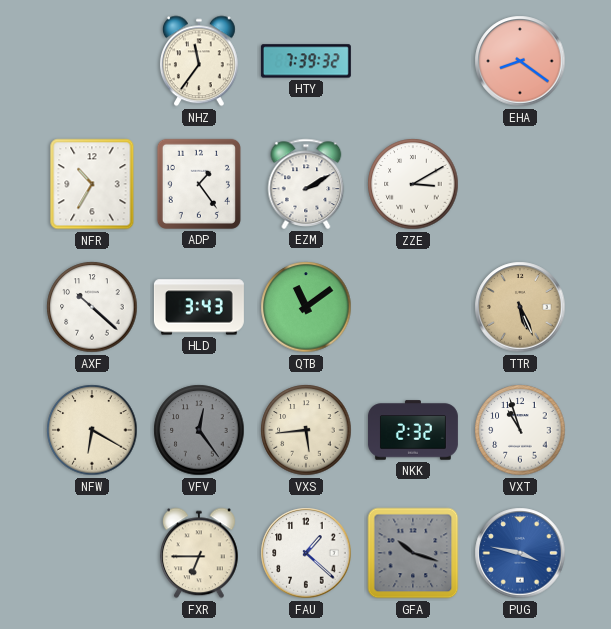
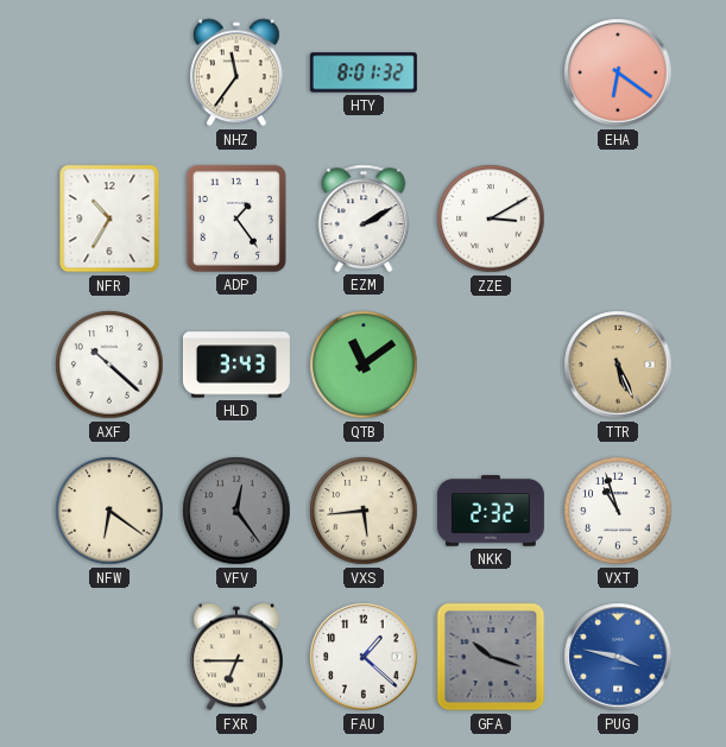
HTY: 7:39 -> 8:01
EHA: 8:21 -> 6:21
NFW: 6:20 -> 6:21
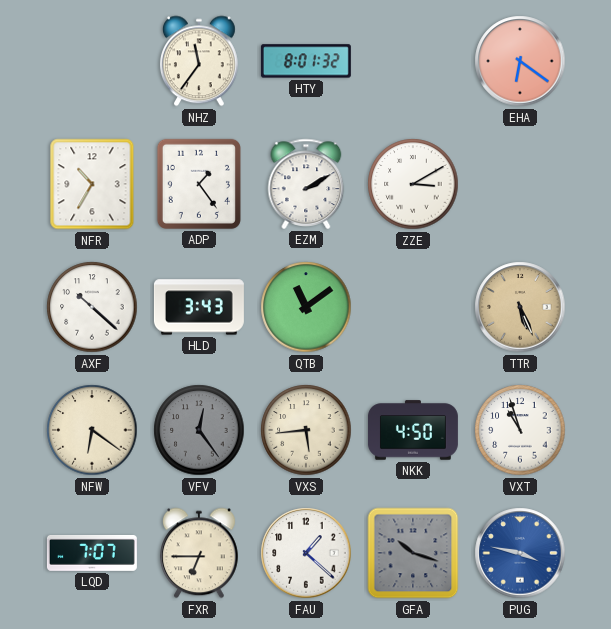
NKK: 2:32 -> 4:50
LQD: none -> 7:07
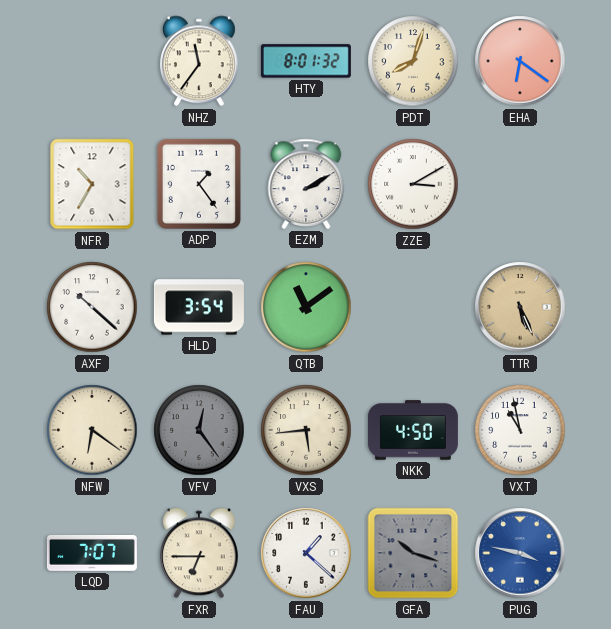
PDT: none -> 8:03
HLD: 3:43 -> 3:54
VXT: 10:57 -> 10:58
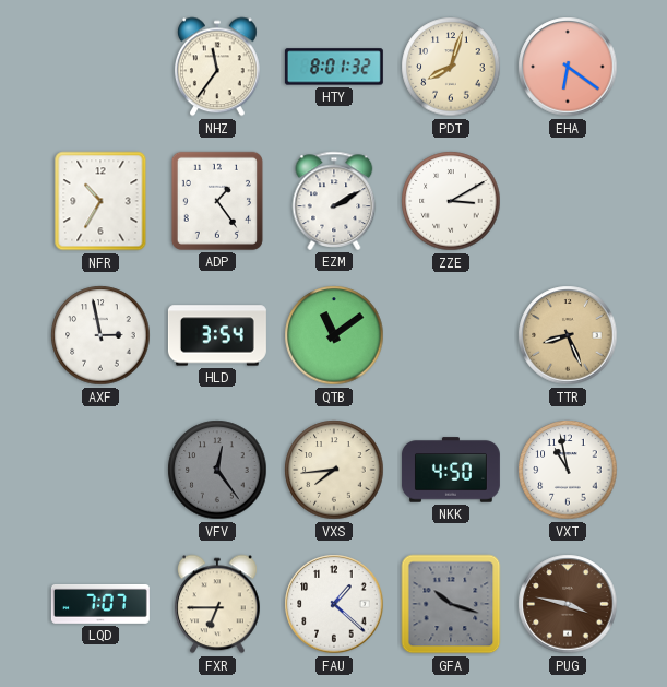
AXF: 10:22 -> 2:58
TTR: 5:26 -> 8:26
NFW: 6:21 -> none
VXS: 5:44 -> 7:44
PUG dial: blue -> brown
